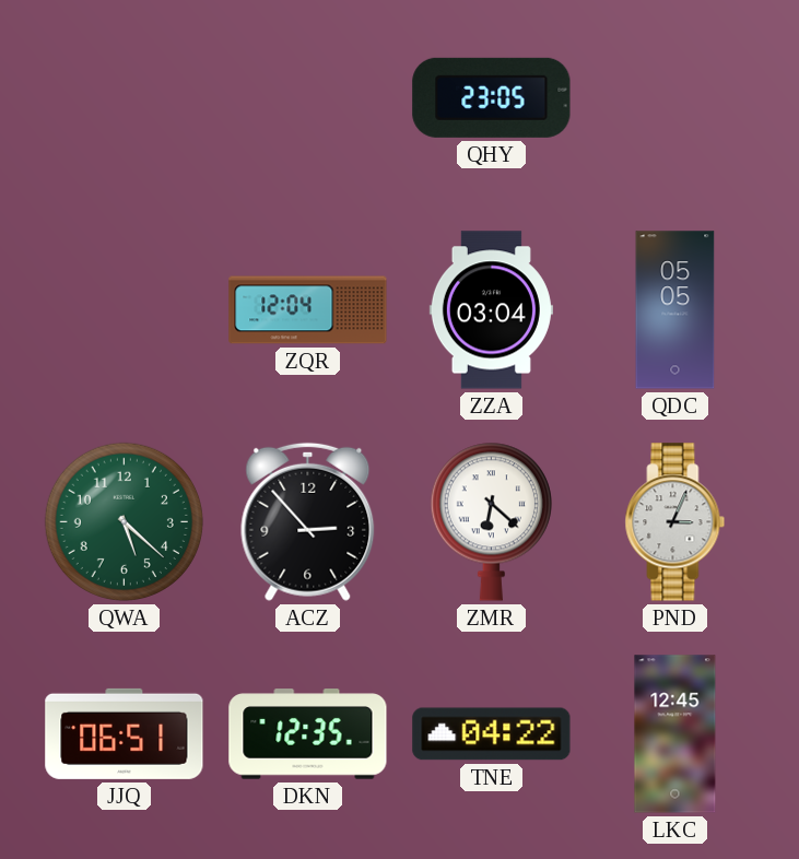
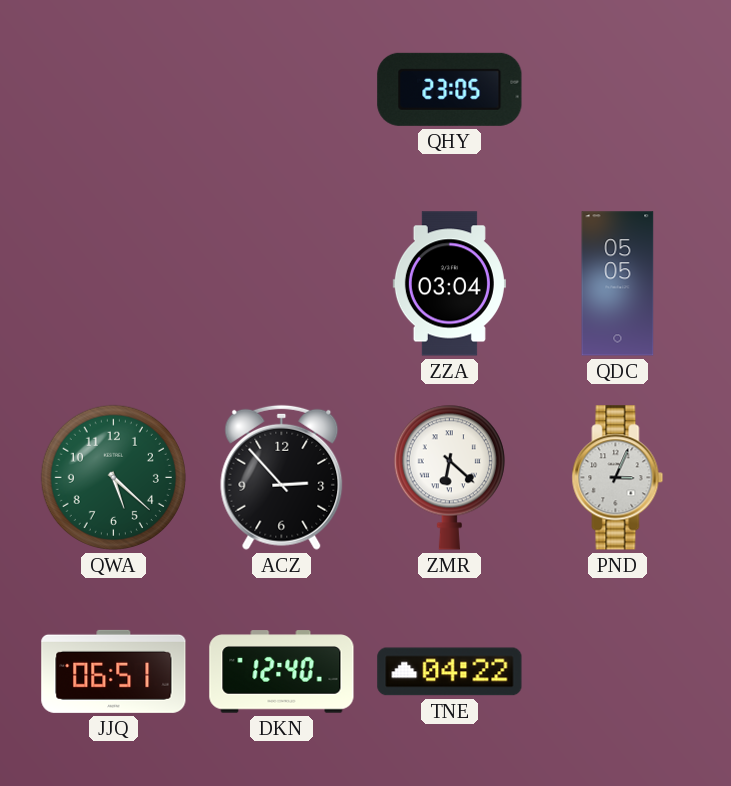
ZQR: 12:04 -> none
DKN: 12:35 -> 12:40
LKC: 12:45 -> none
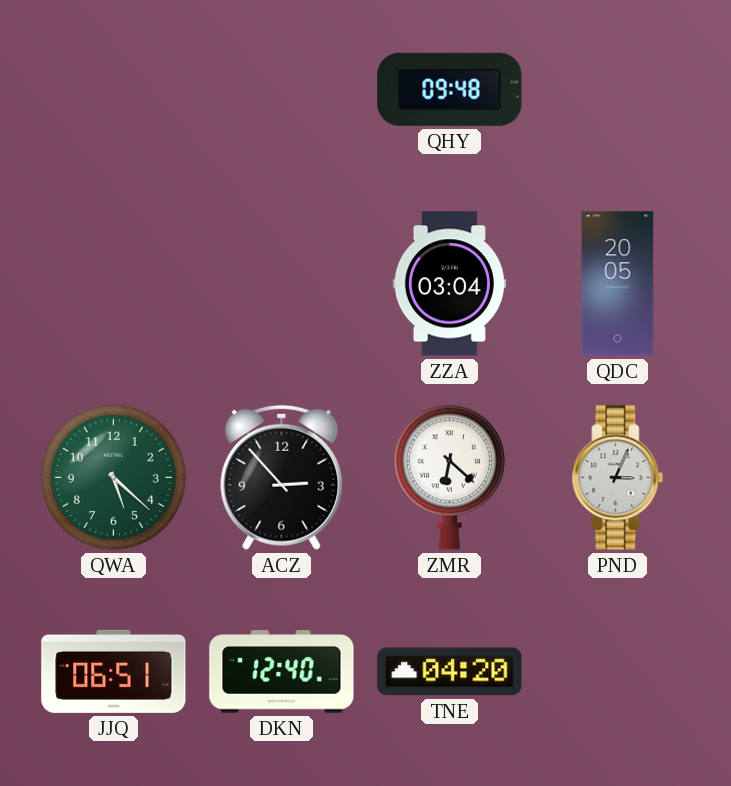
QHY: 23:05 -> 09:48
QDC: 05:05 -> 20:05
TNE: 04:22 -> 04:20
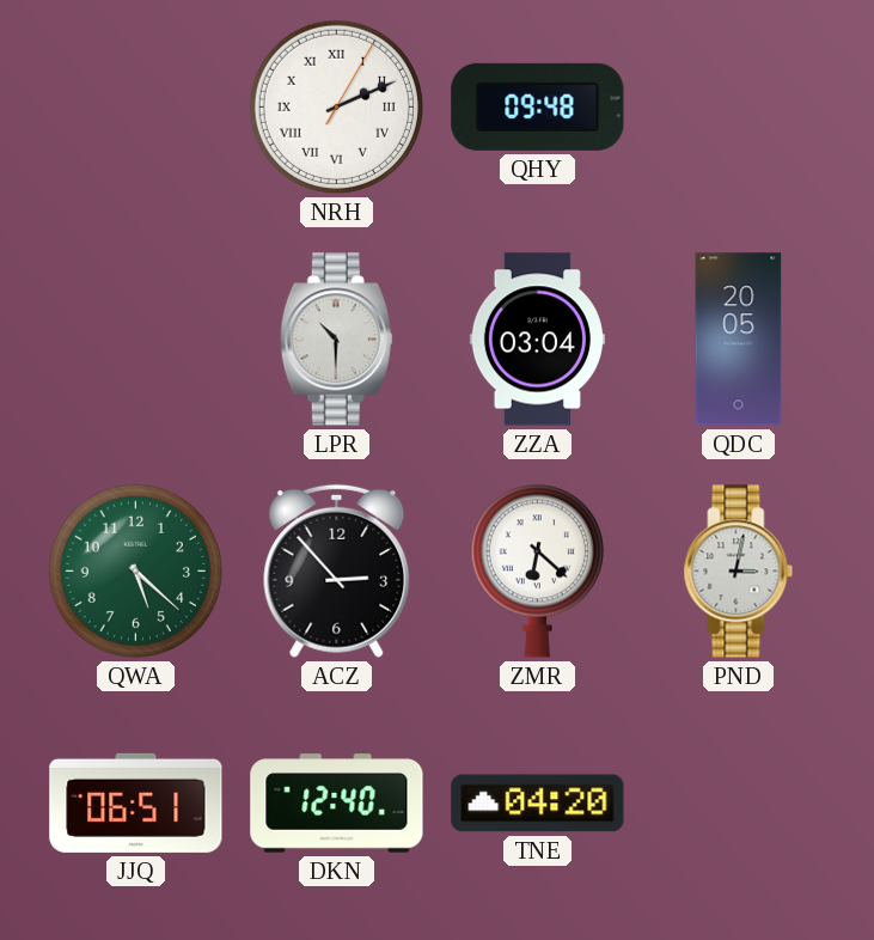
NRH: none -> 2:11
LPR: none -> 10:30
PND: 3:04 -> 3:02
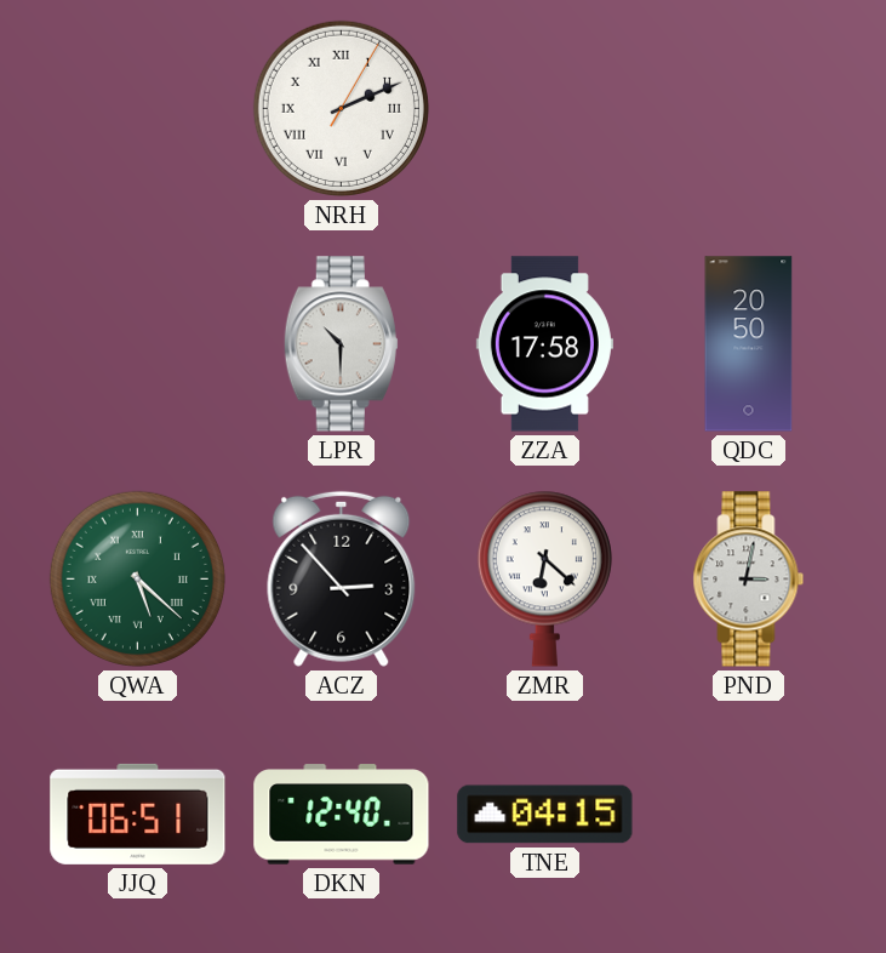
QHY: 09:48 -> none
ZZA: 03:04 -> 17:58
QDC: 20:05 -> 20:50
QWA numerals: Arabic -> Roman
TNE: 04:20 -> 04:15
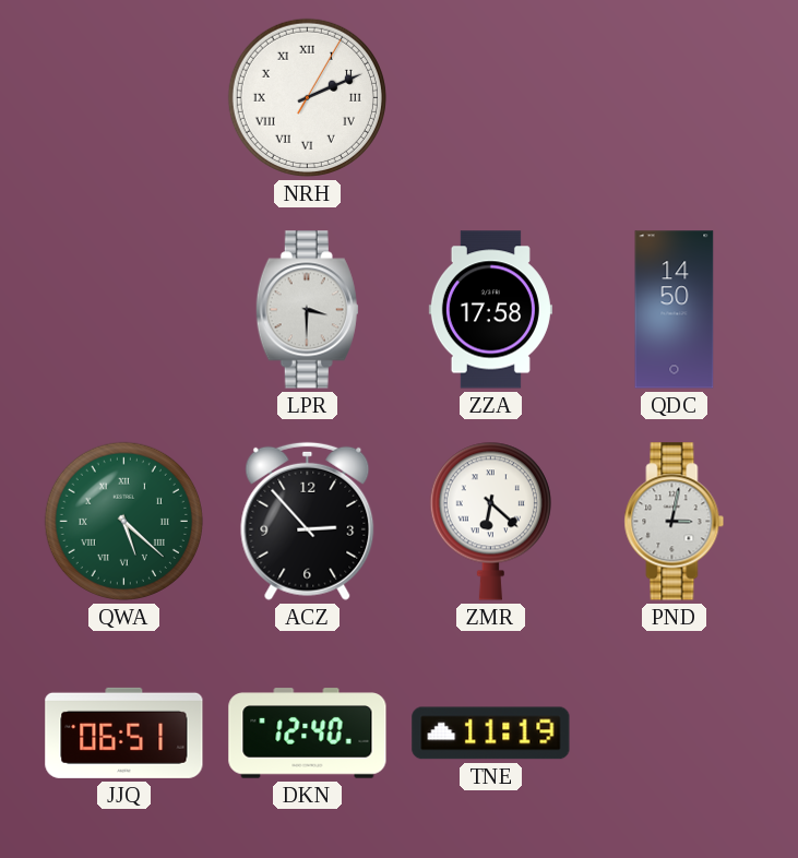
LPR: 10:30 -> 3:30
QDC: 20:50 -> 14:50
TNE: 04:15 -> 11:19
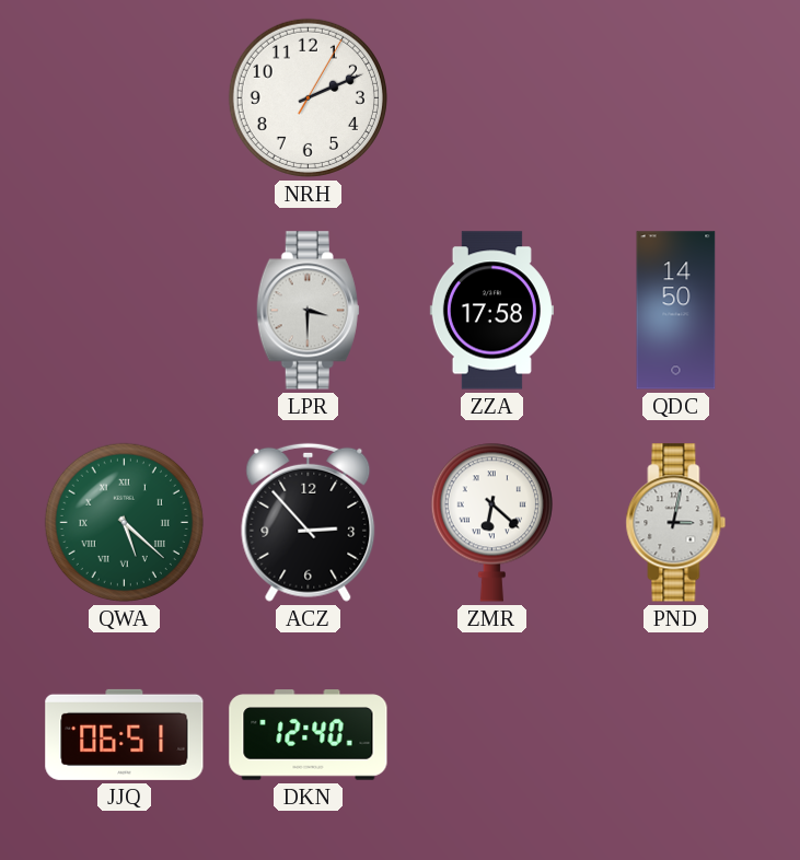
NRH numerals: Roman -> Arabic
TNE: 11:19 -> none
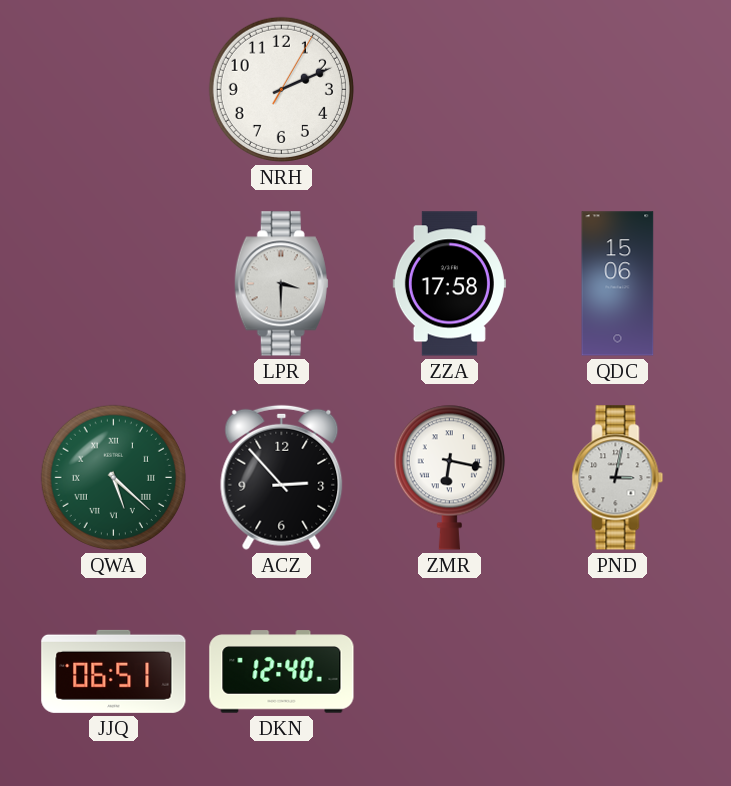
QDC: 14:50 -> 15:06
ZMR: 6:22 -> 6:17
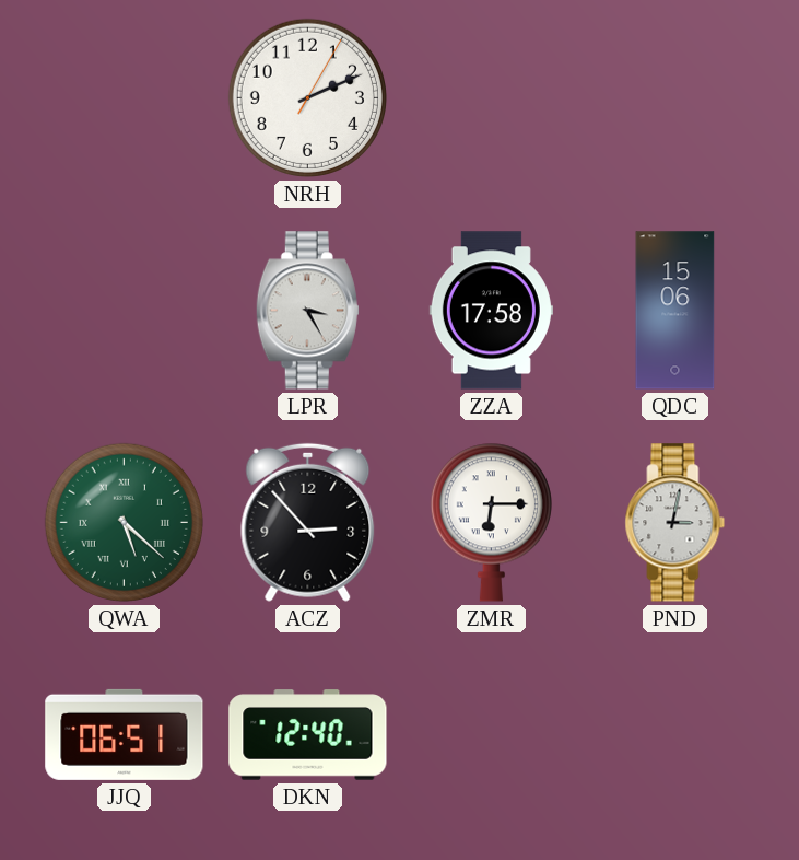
LPR: 3:30 -> 3:25
ZMR: 6:17 -> 6:15
